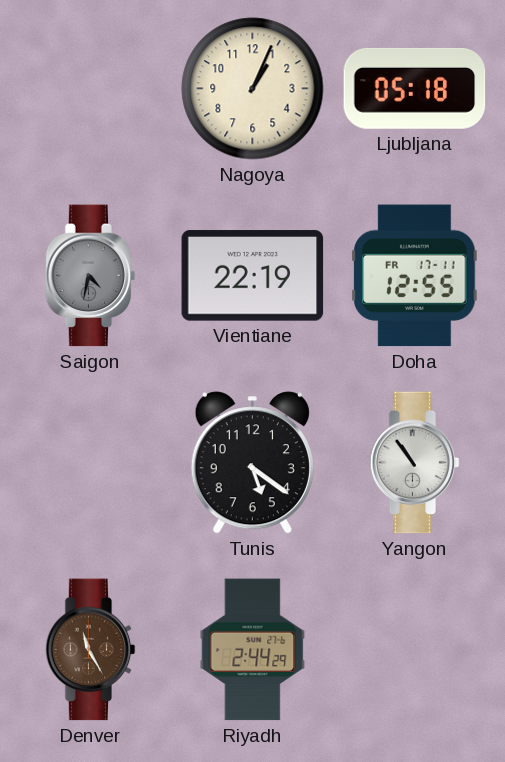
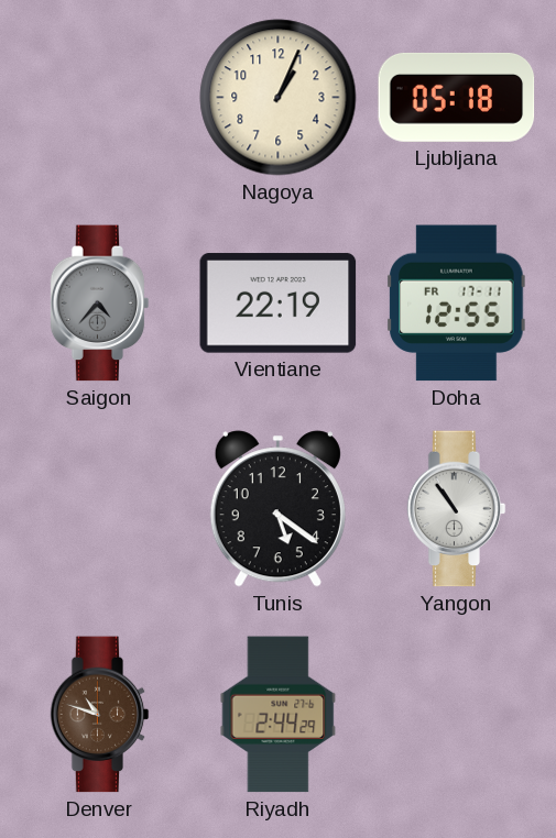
Saigon: 4:32 -> 4:37
Denver: 11:25 -> 10:48
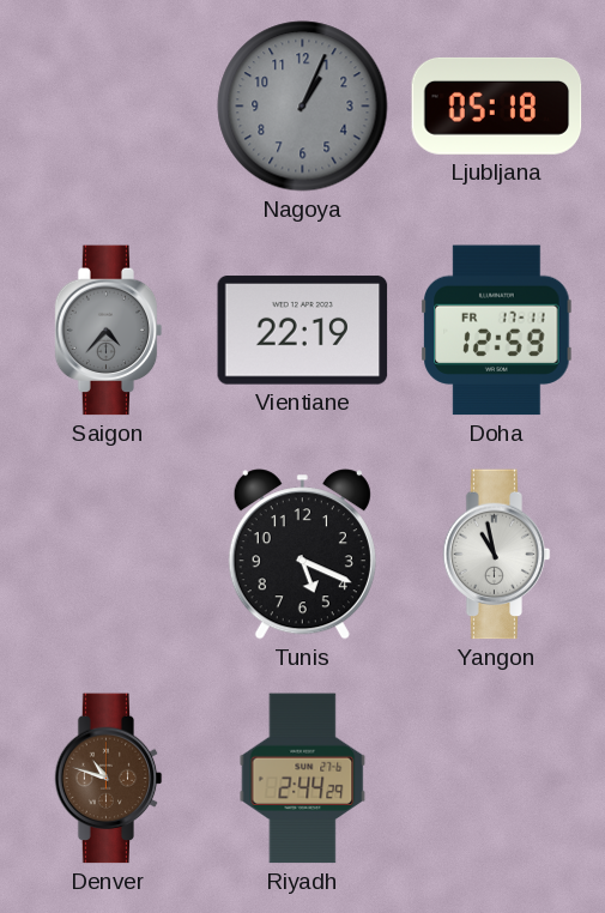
Nagoya dial: cream -> grey
Doha: 12:55 -> 12:59
Tunis: 5:21 -> 5:19
Yangon: 10:54 -> 10:58
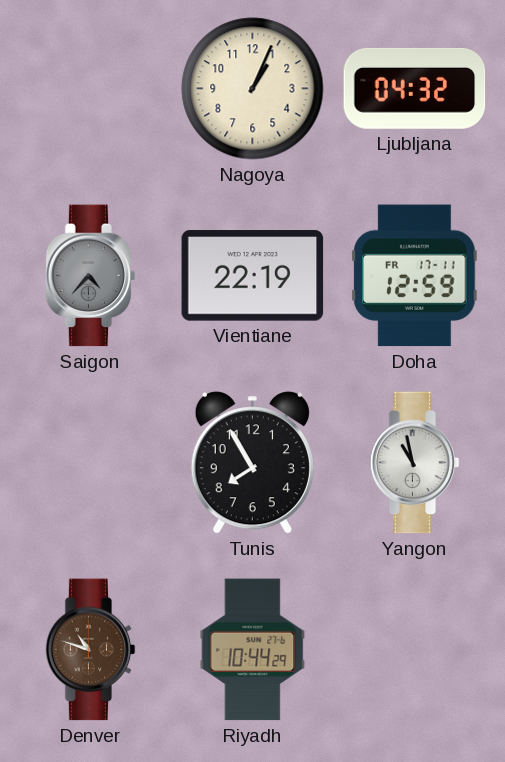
Nagoya dial: grey -> cream
Ljubljana: 05:18 -> 04:32
Tunis: 5:19 -> 7:55
Riyadh: 2:44 -> 10:44
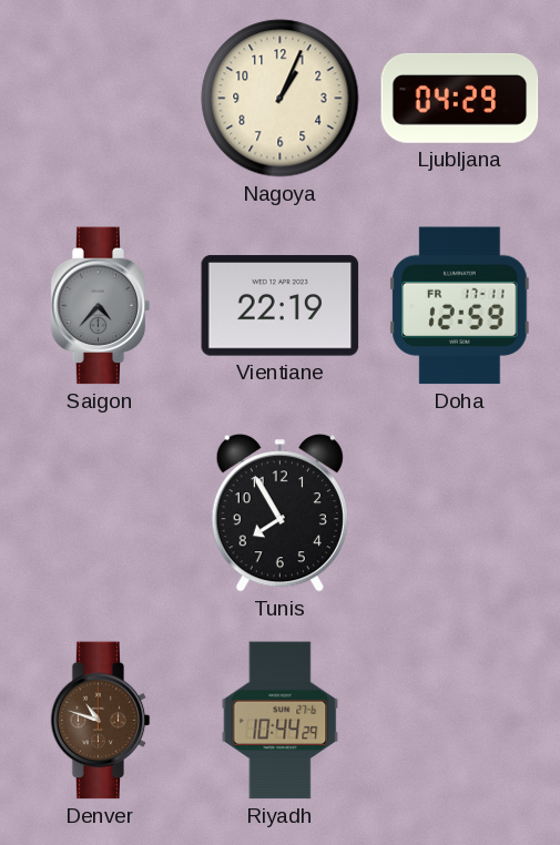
Ljubljana: 04:32 -> 04:29
Yangon: 10:58 -> none
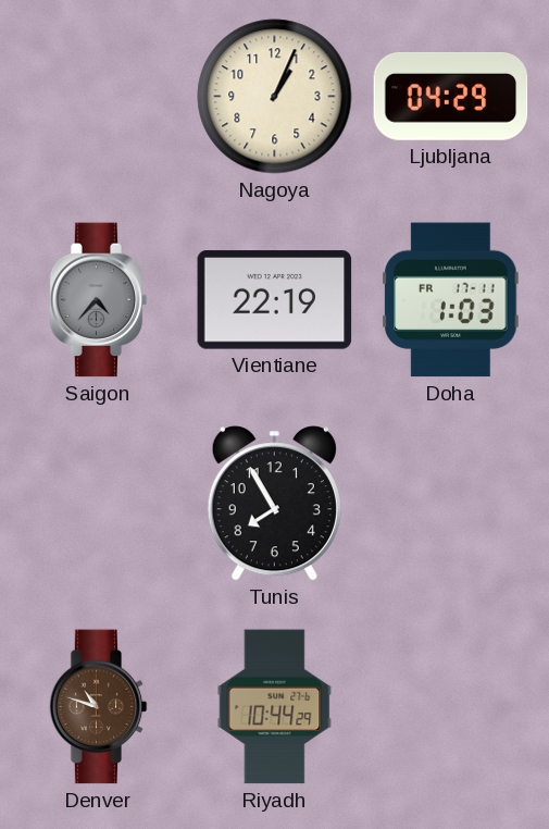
Doha: 12:59 -> 1:03
